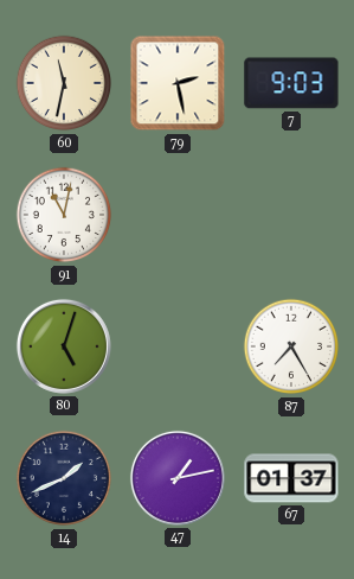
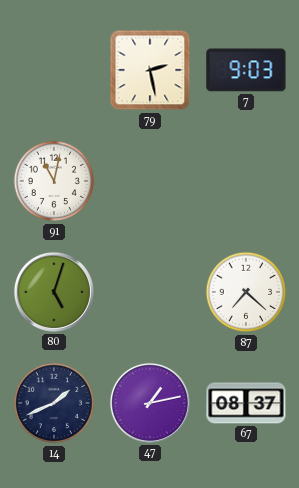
60: 11:32 -> none
87: 7:25 -> 7:22
67: 01:37 -> 08:37
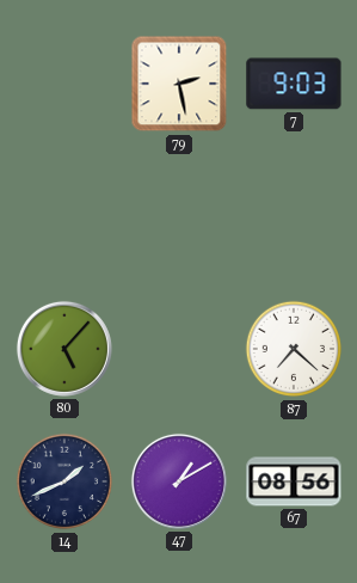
91: 11:02 -> none
80: 5:03 -> 5:07
47: 1:13 -> 1:10
67: 08:37 -> 08:56
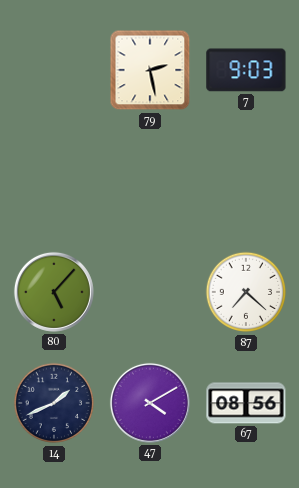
47: 1:10 -> 4:10
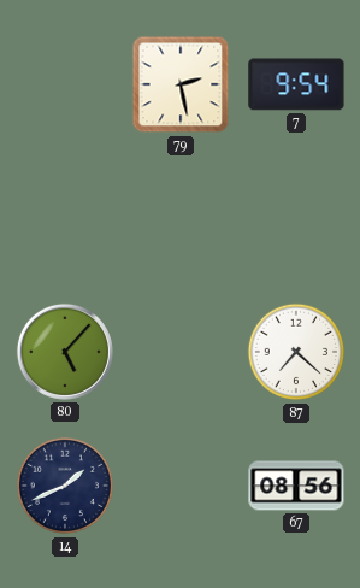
7: 9:03 -> 9:54
47: 4:10 -> none
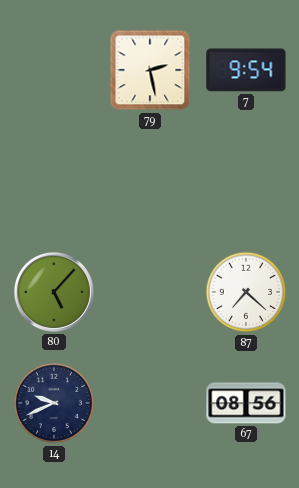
14: 1:41 -> 9:41
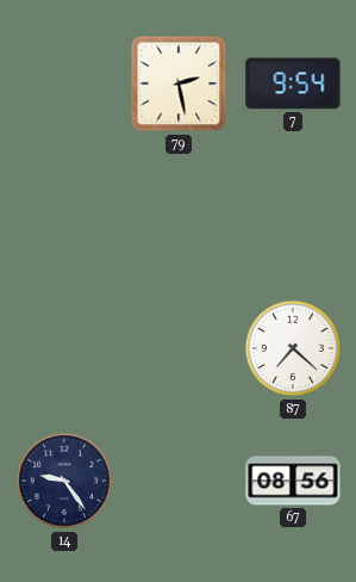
80: 5:07 -> none
14: 9:41 -> 9:24
